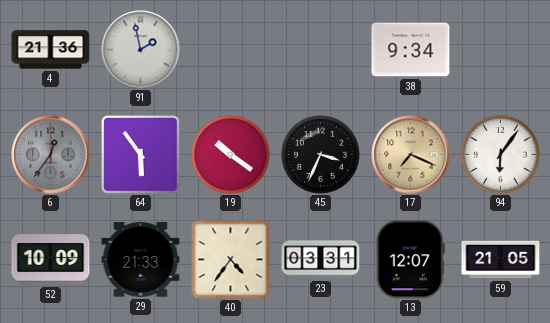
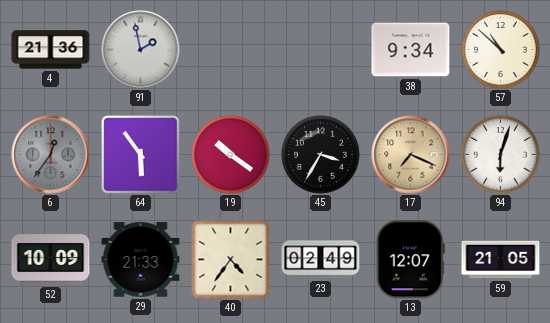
57: none -> 10:52
45: 3:34 -> 3:35
94: 6:06 -> 6:03
23: 03:31 -> 02:49
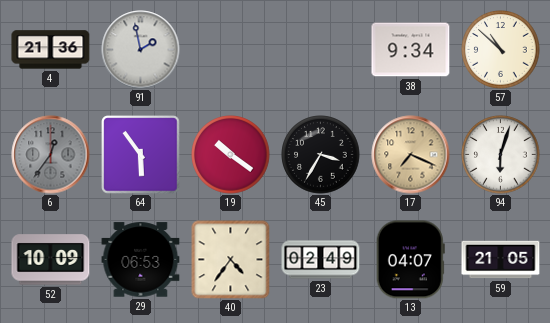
29: 21:33 -> 06:53
13: 12:07 -> 04:07
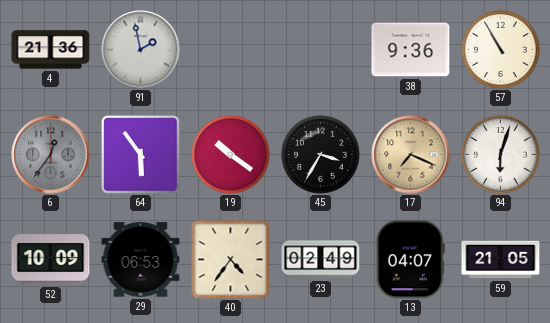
38: 9:34 -> 9:36
57: 10:52 -> 10:55
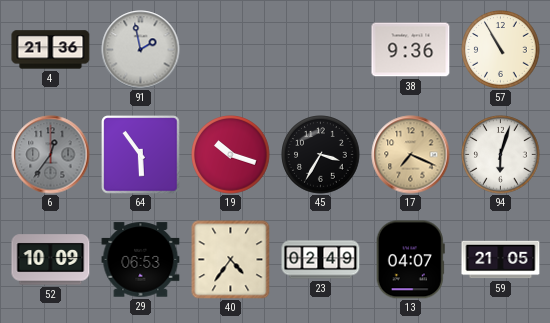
19: 10:21 -> 10:18
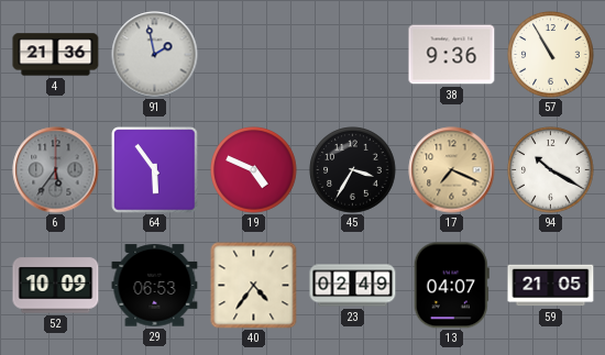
6: 12:36 -> 5:36
19: 10:18 -> 4:49
94: 6:03 -> 10:20
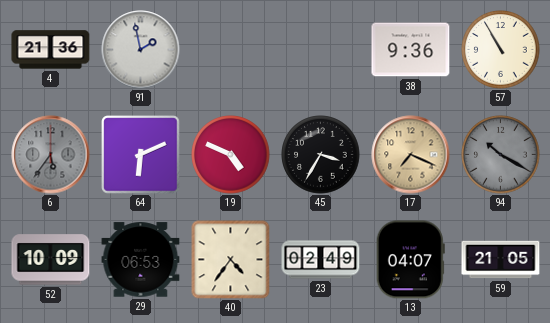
64: 5:54 -> 6:11
94 dial: white -> grey
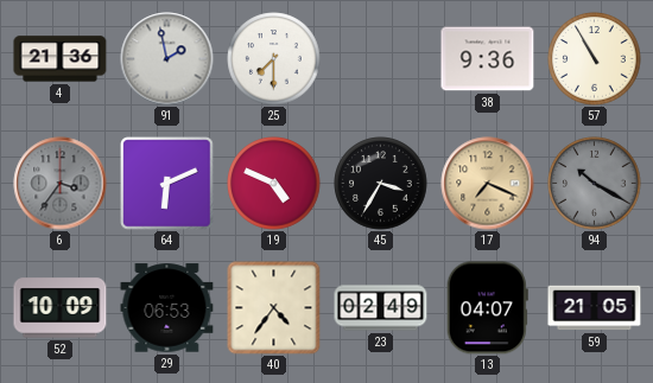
25: none -> 7:30
6: 5:36 -> 3:36
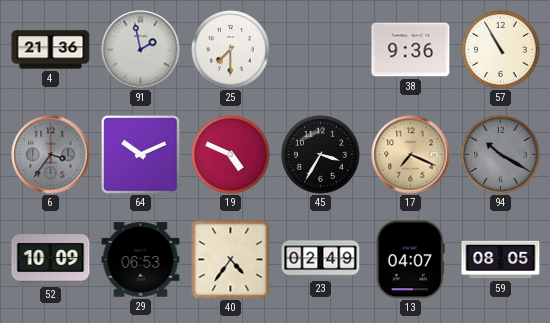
64: 6:11 -> 10:11
59: 21:05 -> 08:05
